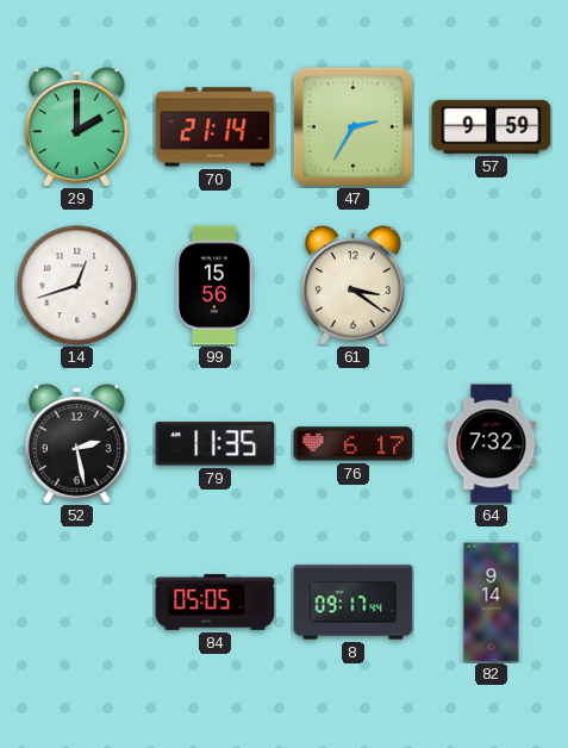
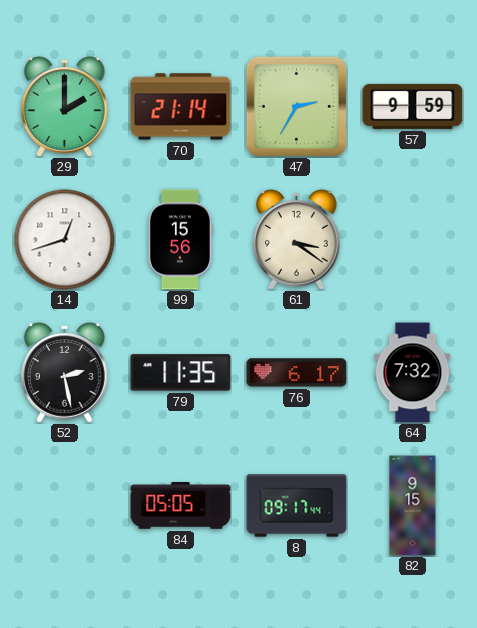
82: 9:14 -> 9:15
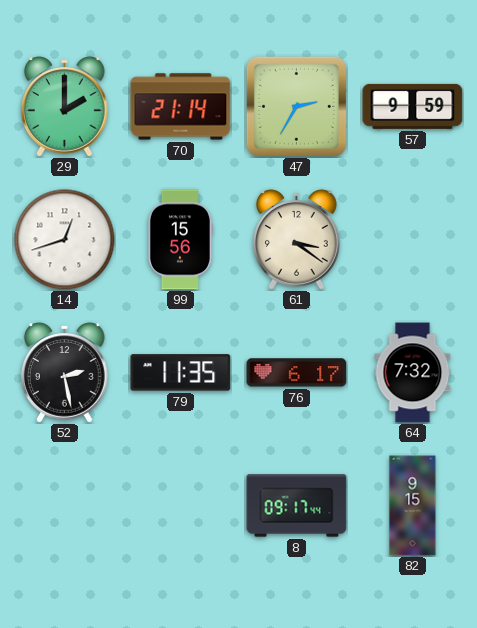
84: 05:05 -> none
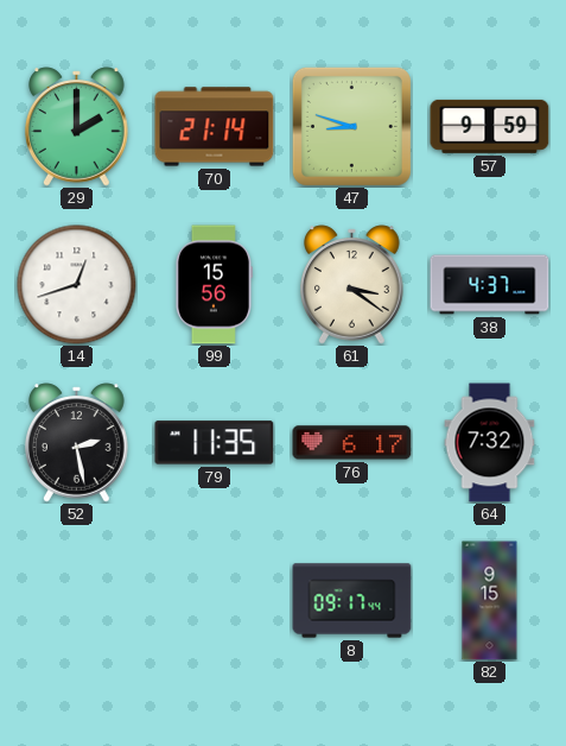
47: 2:35 -> 8:48
38: none -> 4:37
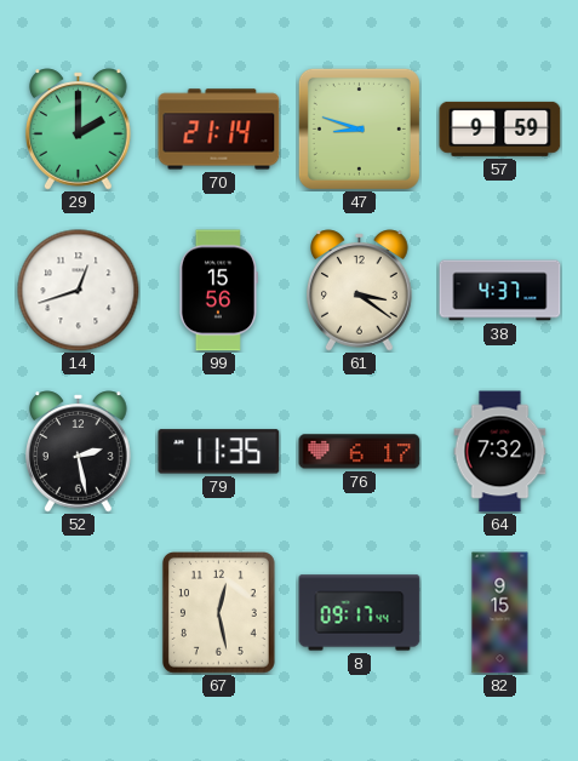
67: none -> 12:28
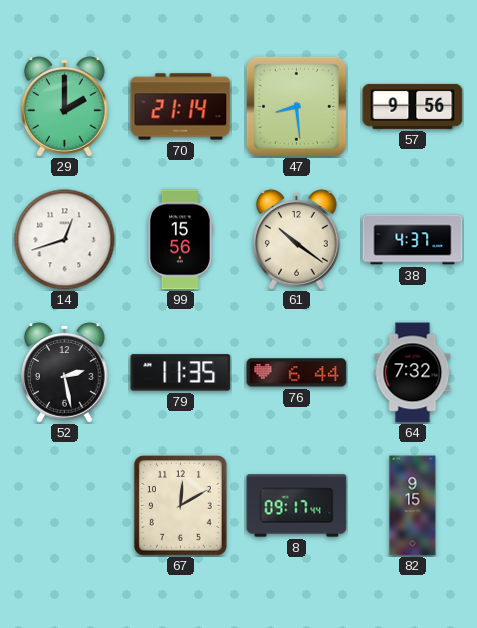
47: 8:48 -> 8:29
57: 9:59 -> 9:56
61: 3:21 -> 10:21
76: 6:17 -> 6:44
67: 12:28 -> 12:10
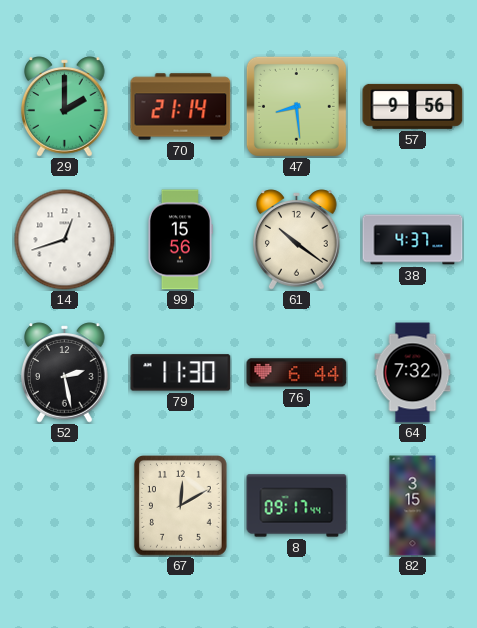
79: 11:35 -> 11:30
82: 9:15 -> 3:15
